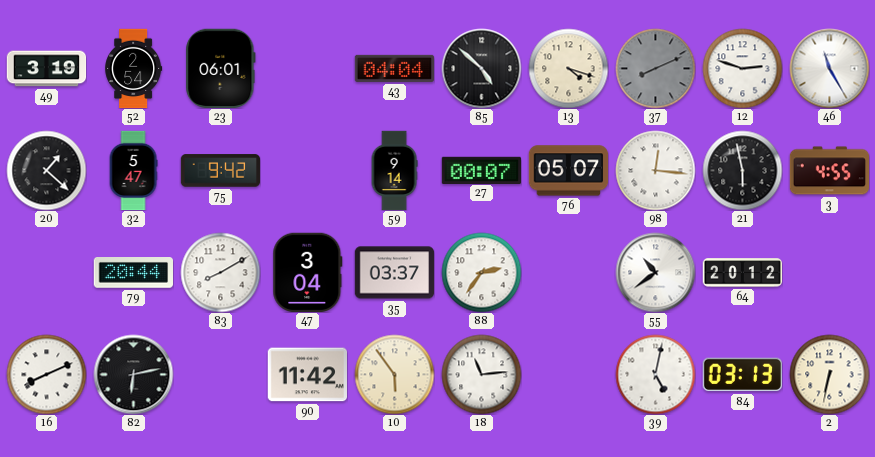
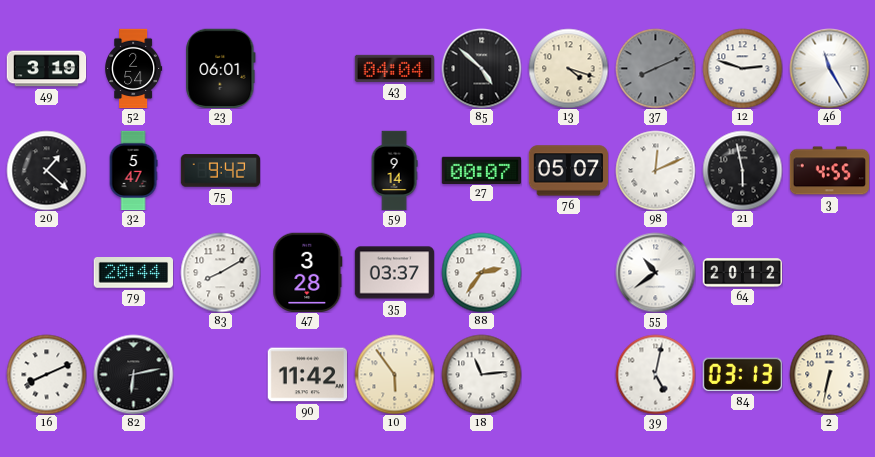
98: 12:16 -> 12:11
47: 3:04 -> 3:28
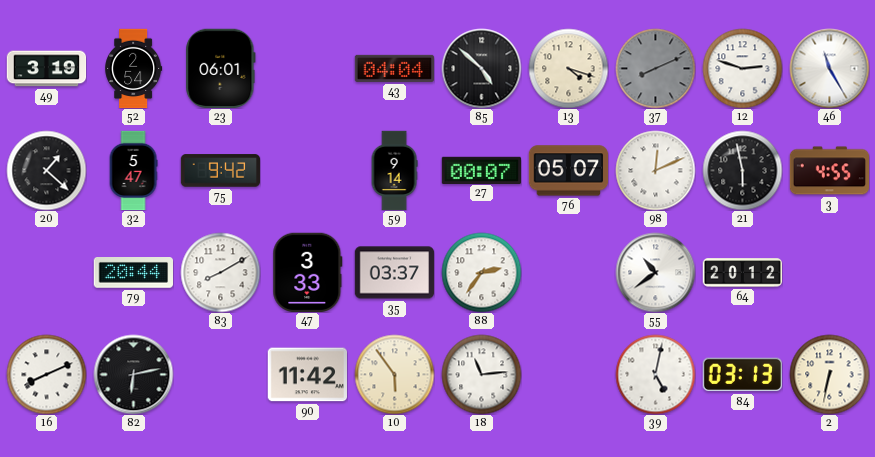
47: 3:28 -> 3:33
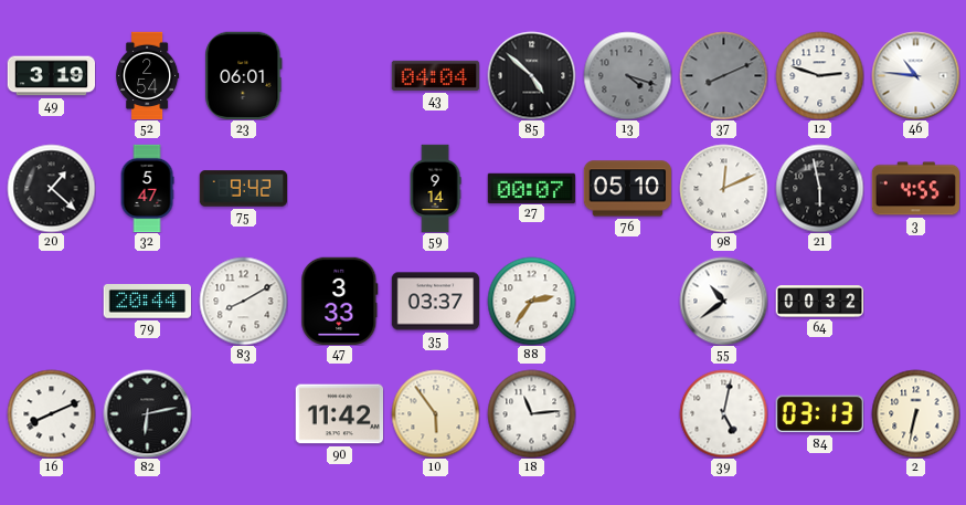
13 dial: cream -> grey
46: 11:25 -> 10:46
76: 05:07 -> 05:10
64: 20:12 -> 00:32
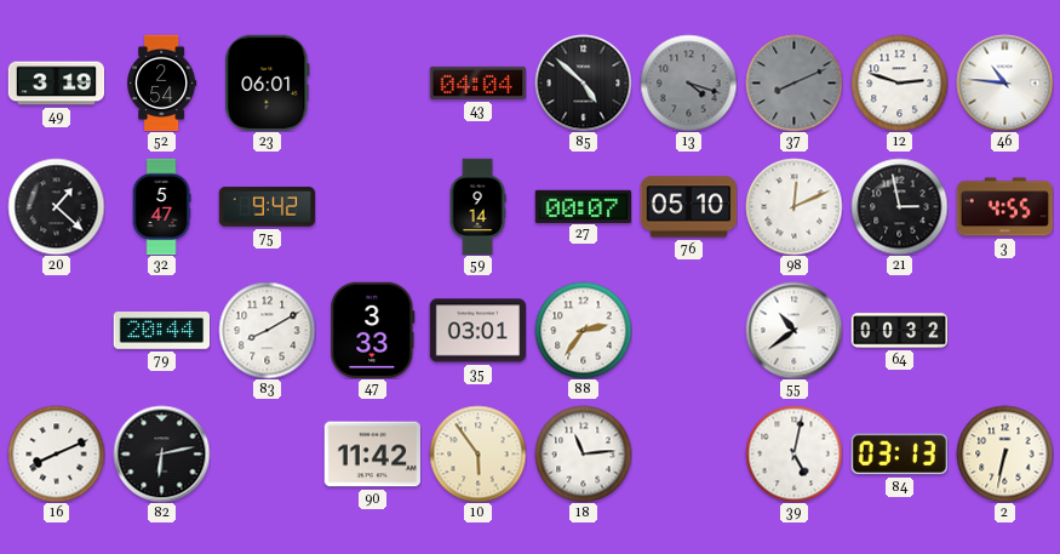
21: 5:58 -> 2:58
35: 03:37 -> 03:01
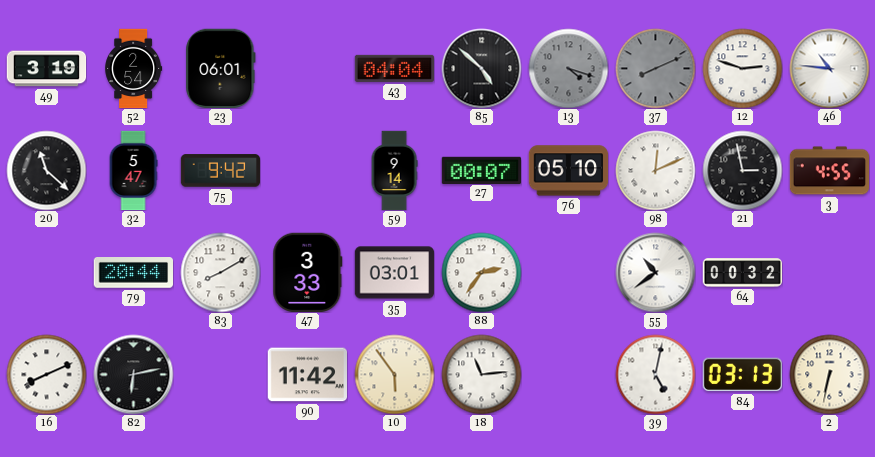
20: 1:22 -> 11:22
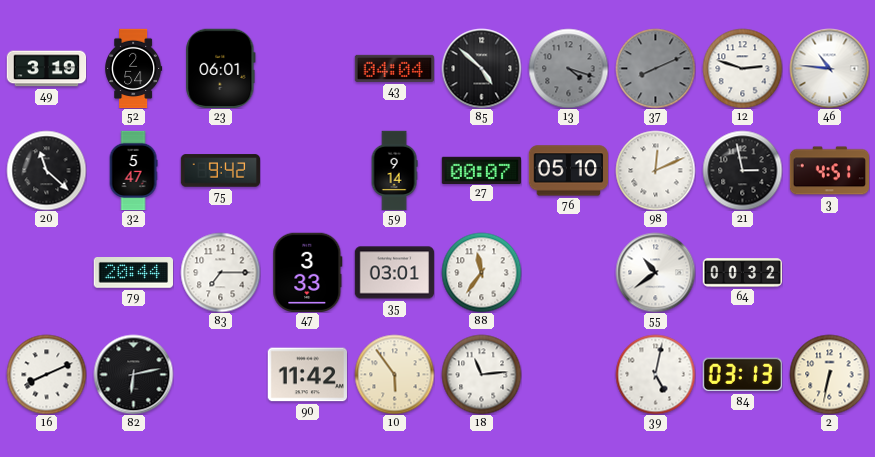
3: 4:55 -> 4:51
83: 8:10 -> 7:15
88: 2:36 -> 11:36
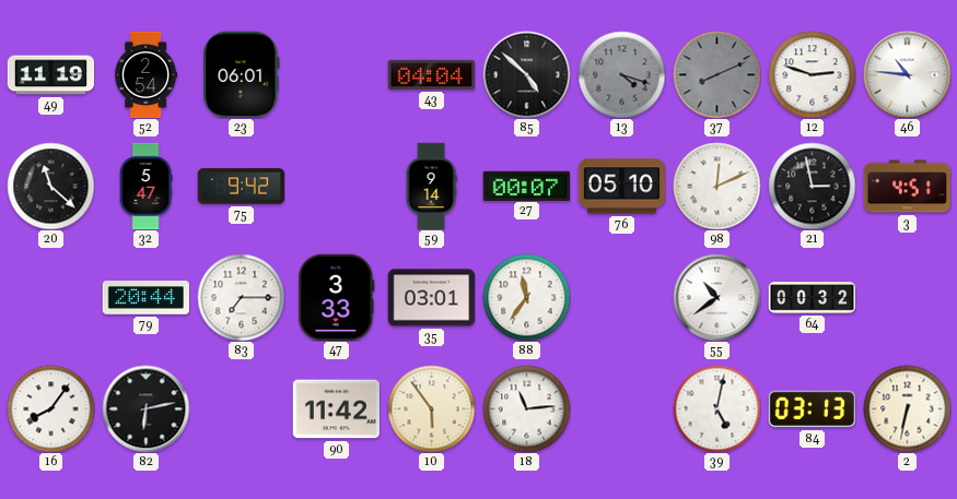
49: 3:19 -> 11:19
16: 8:11 -> 8:06
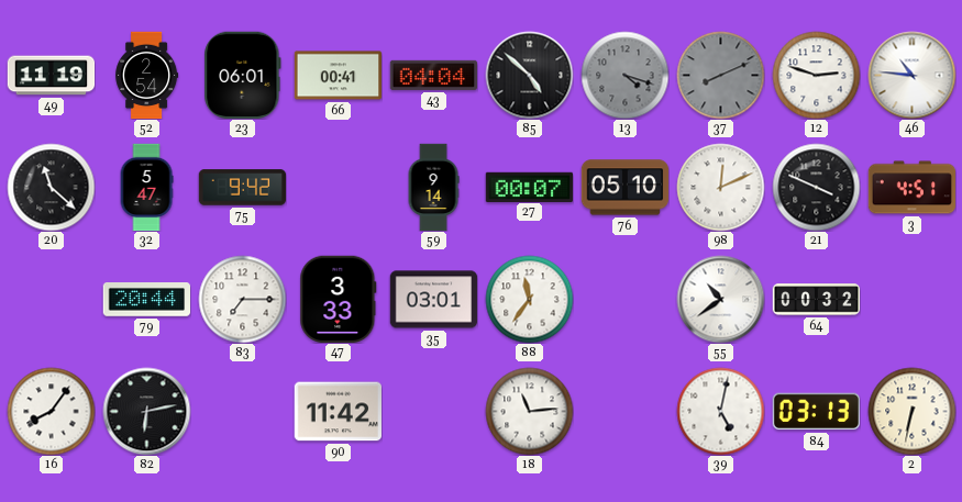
66: none -> 00:41
21: 2:58 -> 3:49
10: 5:54 -> none
